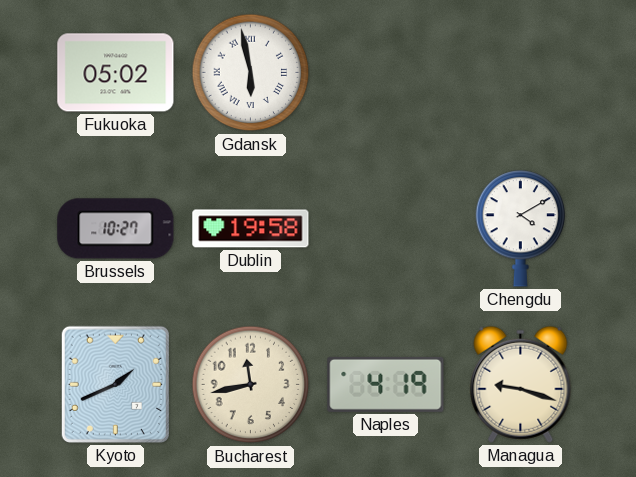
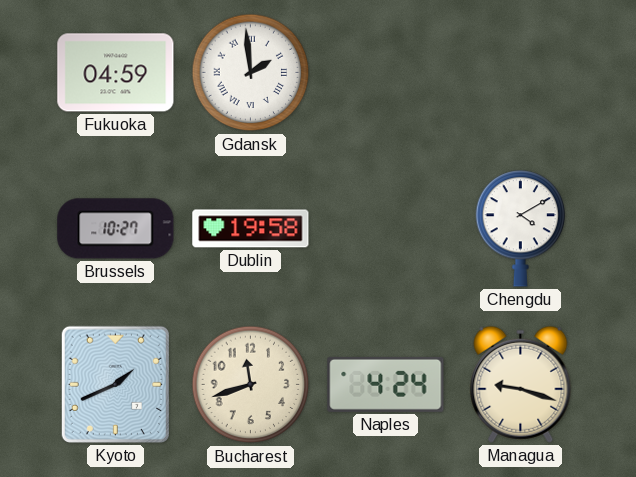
Fukuoka: 05:02 -> 04:59
Gdansk: 5:58 -> 1:59
Bucharest: 11:43 -> 11:42
Naples: 4:19 -> 4:24
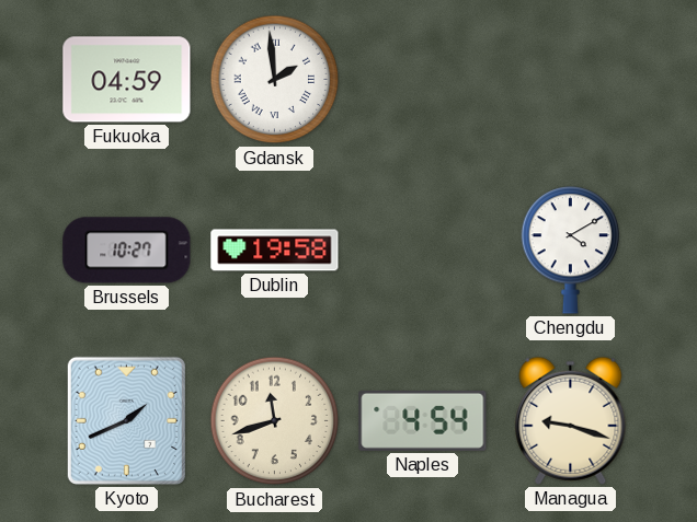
Naples: 4:24 -> 4:54
